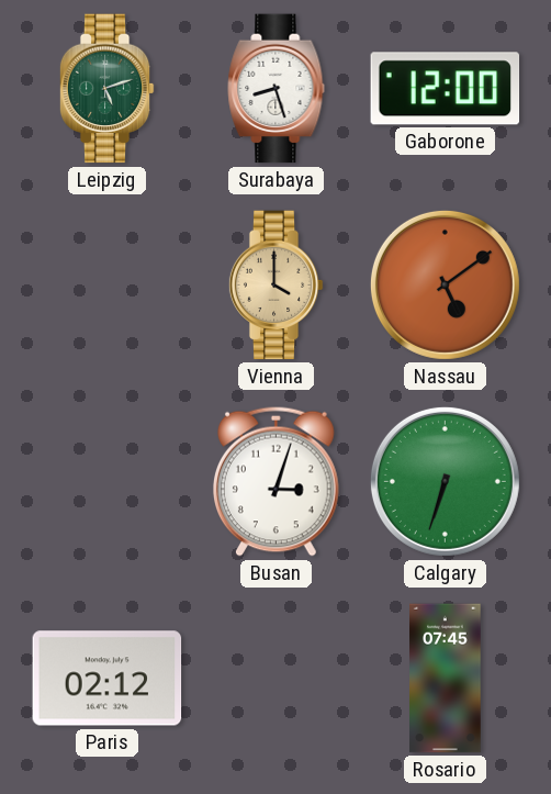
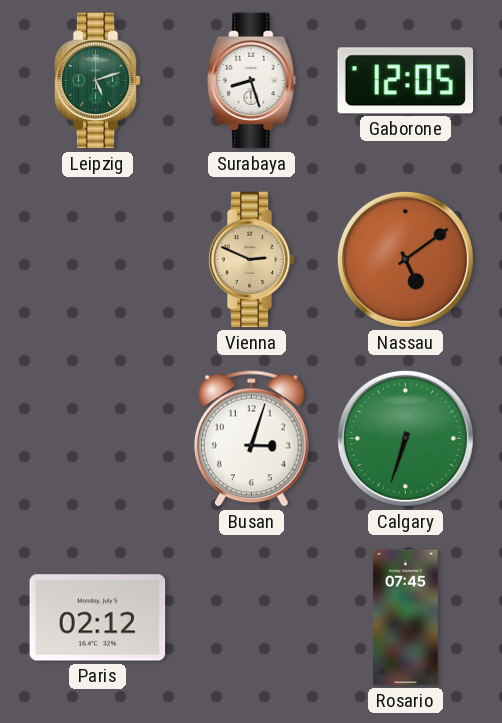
Gaborone: 12:00 -> 12:05
Vienna: 4:00 -> 2:49
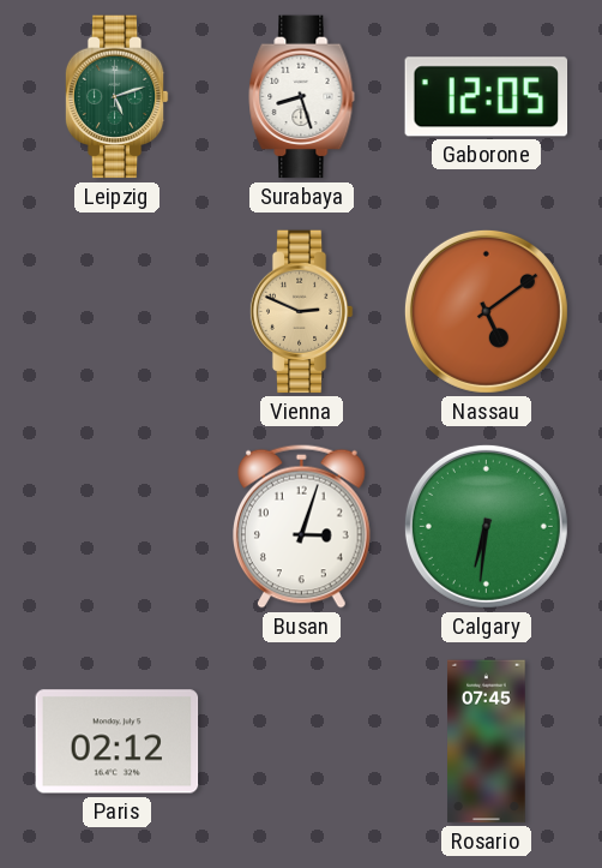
Calgary: 6:33 -> 6:31
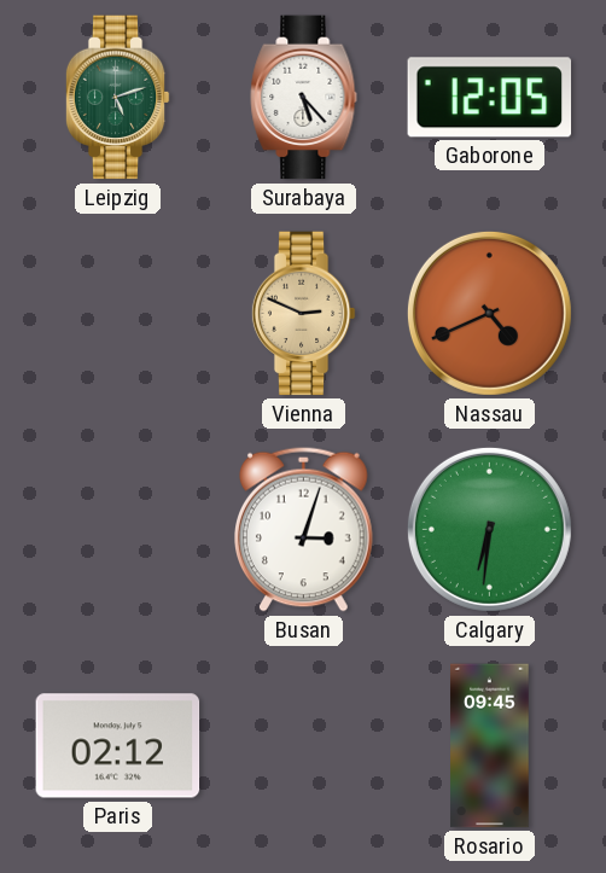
Surabaya: 8:27 -> 5:23
Nassau: 5:09 -> 4:41
Rosario: 07:45 -> 09:45
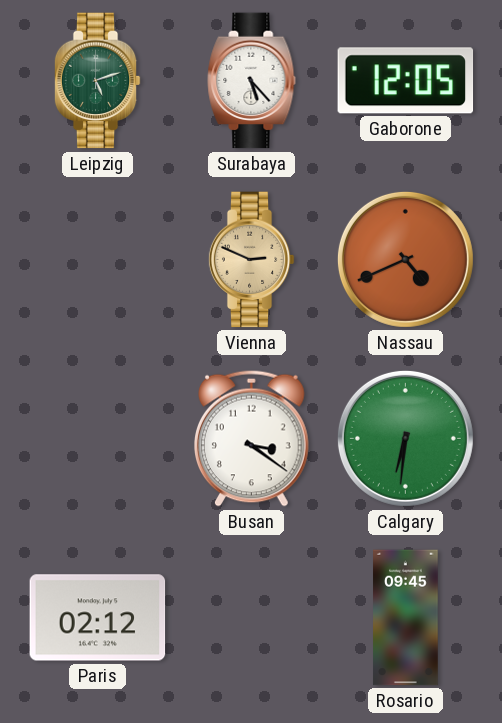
Busan: 3:03 -> 3:21
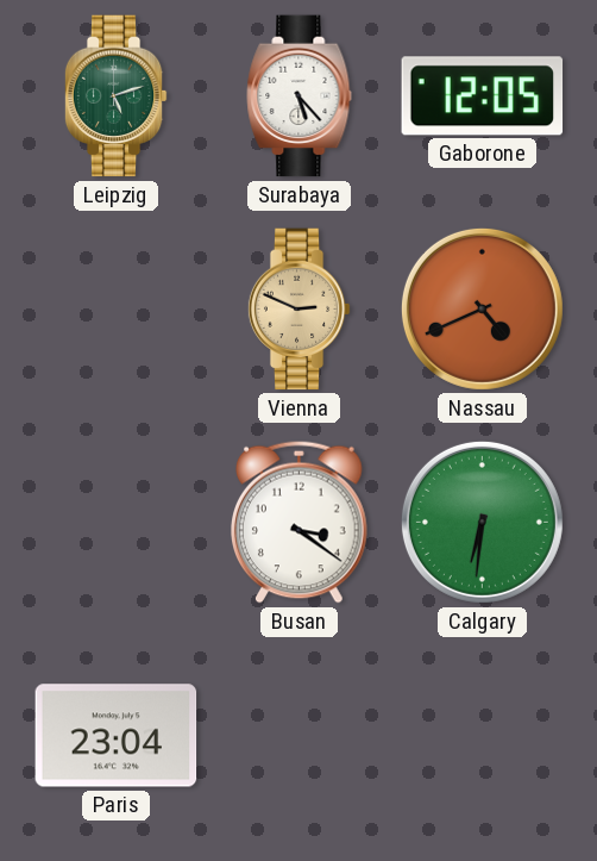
Paris: 02:12 -> 23:04
Rosario: 09:45 -> none
